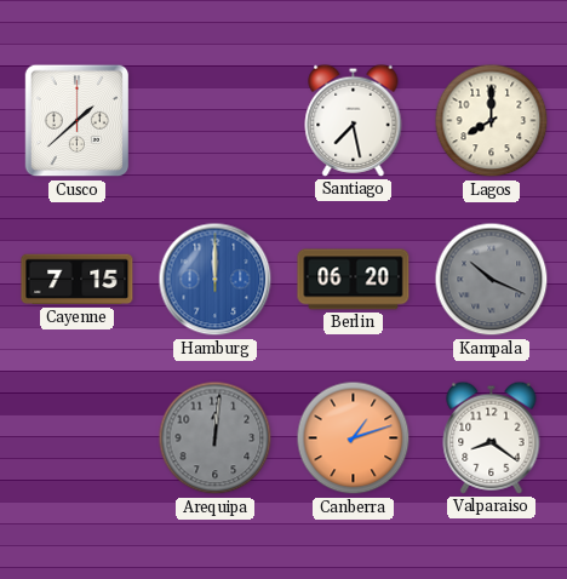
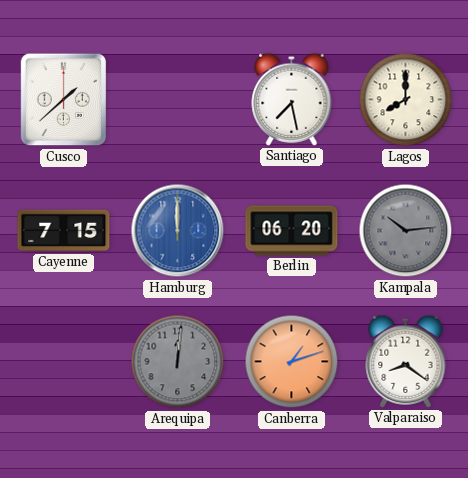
Kampala: 10:19 -> 10:14
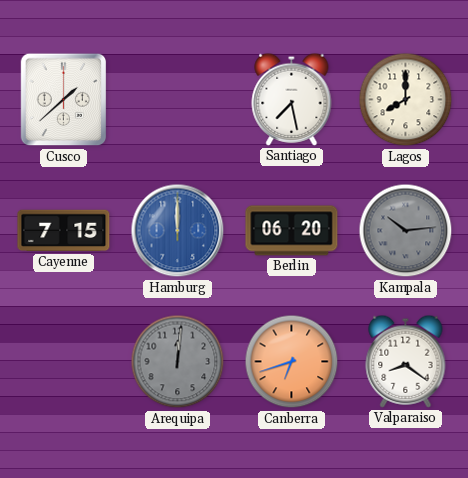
Canberra: 1:12 -> 6:42
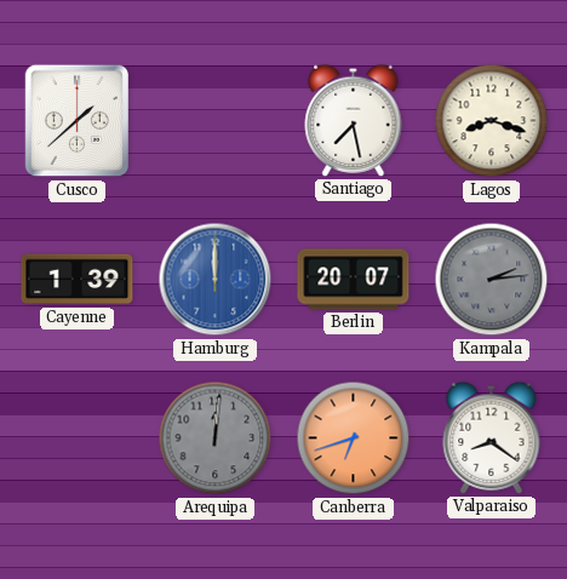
Lagos: 8:00 -> 8:18
Cayenne: 7:15 -> 1:39
Berlin: 06:20 -> 20:07
Kampala: 10:14 -> 2:14
